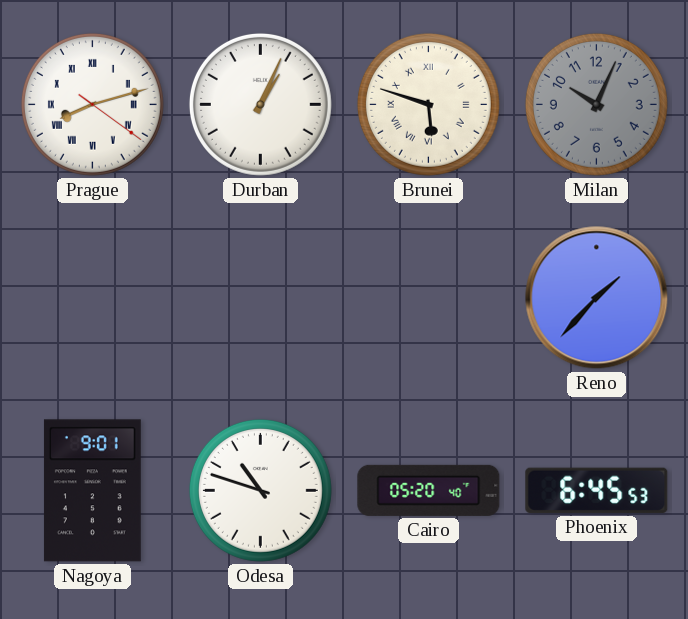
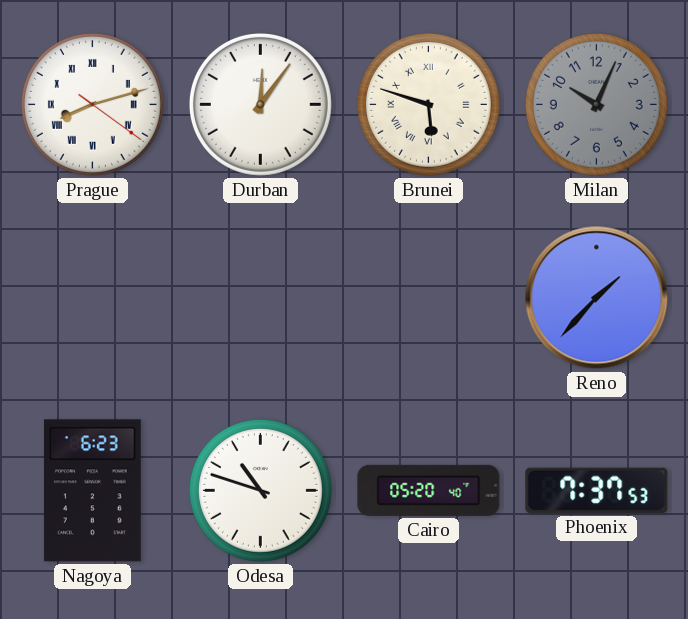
Durban: 1:04 -> 12:06
Nagoya: 9:01 -> 6:23
Phoenix: 6:45 -> 7:37
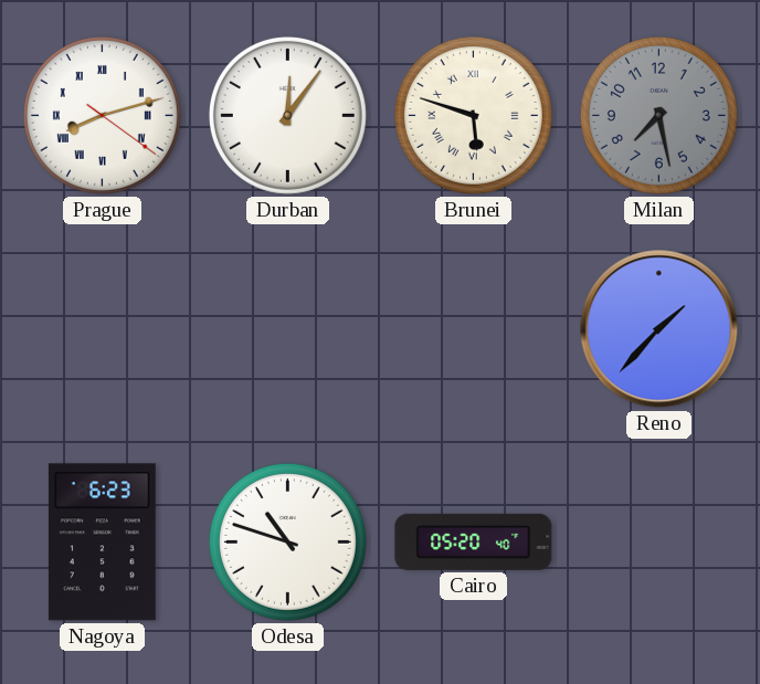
Milan: 10:04 -> 7:28
Phoenix: 7:37 -> none
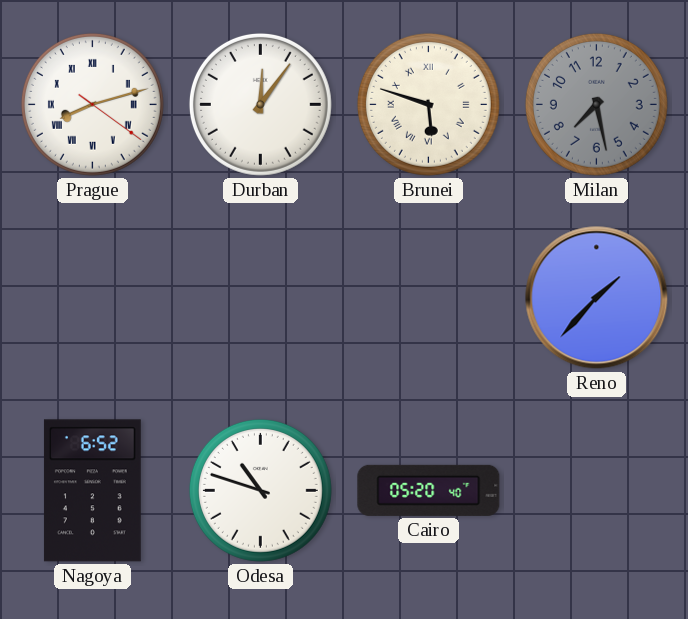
Nagoya: 6:23 -> 6:52
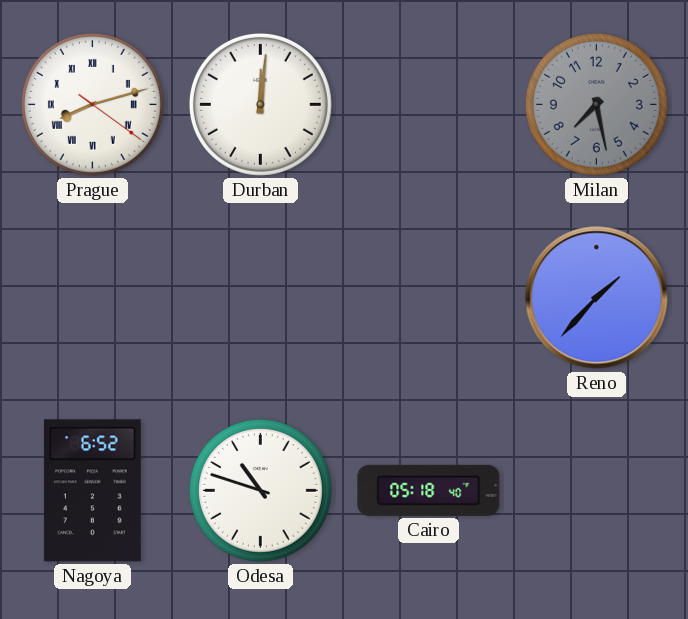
Durban: 12:06 -> 12:01
Brunei: 5:48 -> none
Cairo: 05:20 -> 05:18
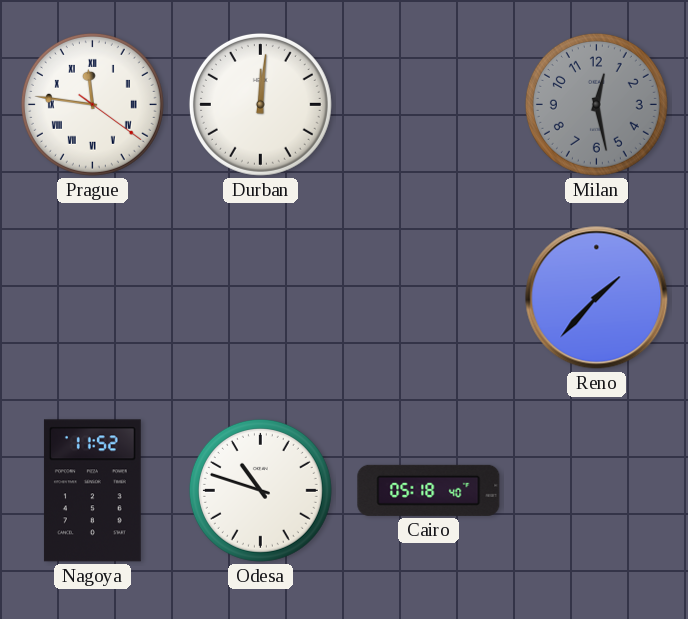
Prague: 8:12 -> 11:46
Milan: 7:28 -> 12:28
Nagoya: 6:52 -> 11:52
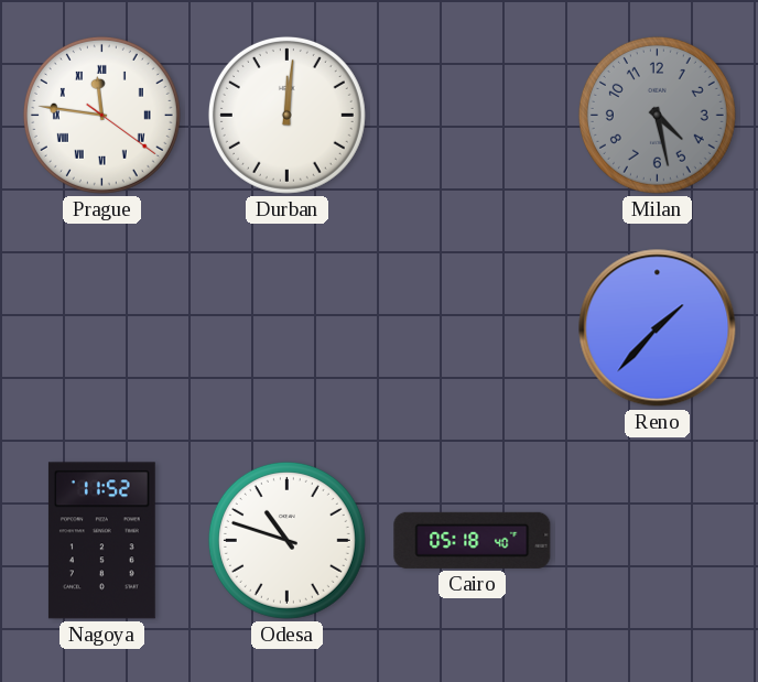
Milan: 12:28 -> 4:28
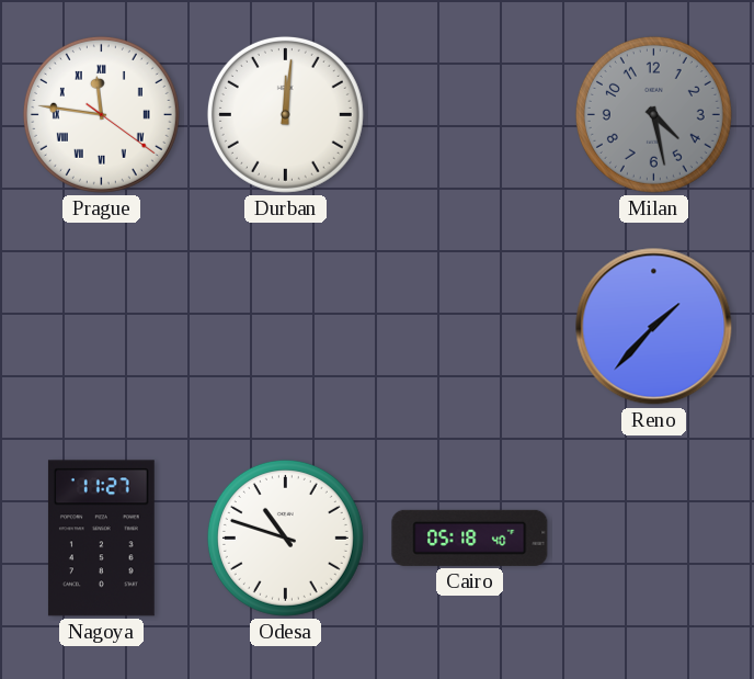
Nagoya: 11:52 -> 11:27
